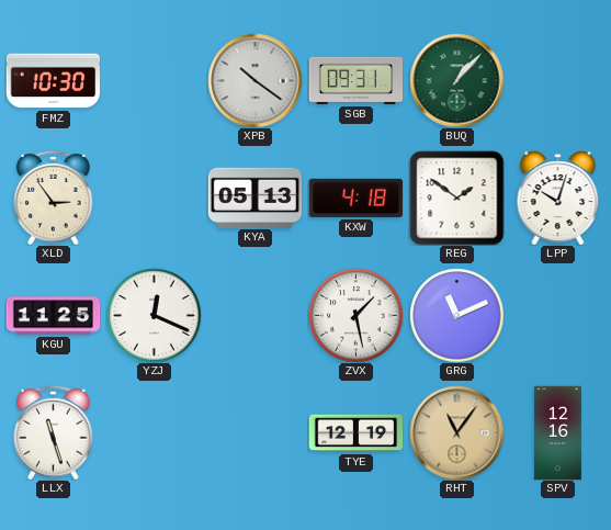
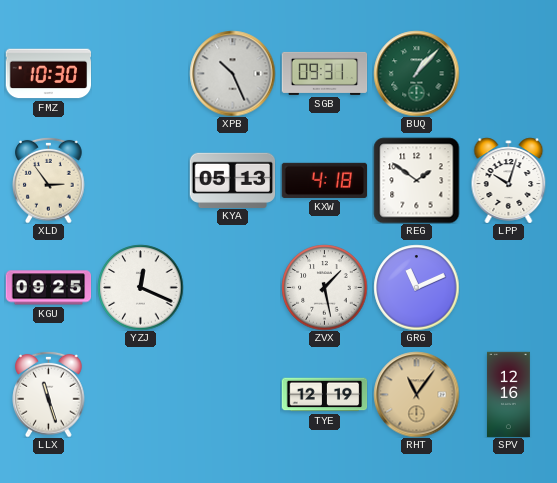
XPB: 10:21 -> 10:26
KGU: 11:25 -> 09:25
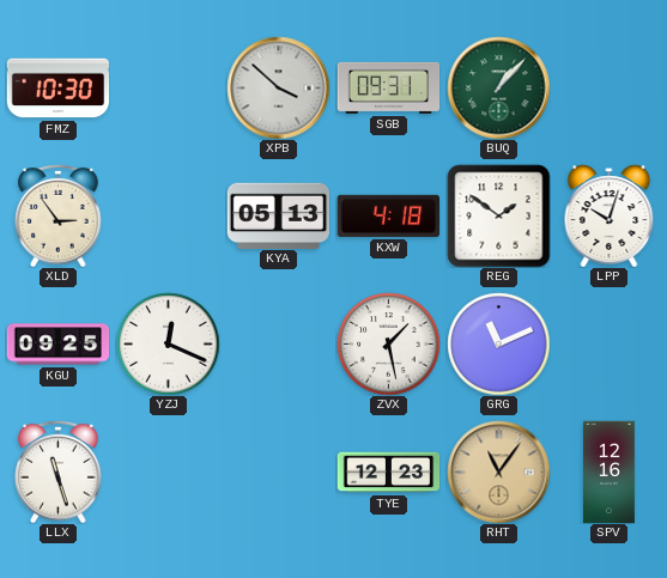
XPB: 10:26 -> 3:52
TYE: 12:19 -> 12:23
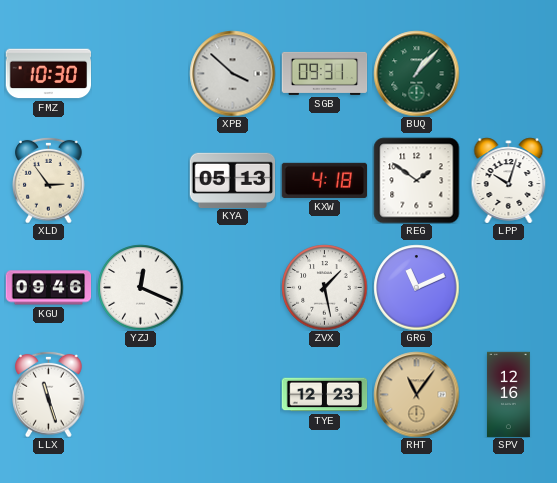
KGU: 09:25 -> 09:46
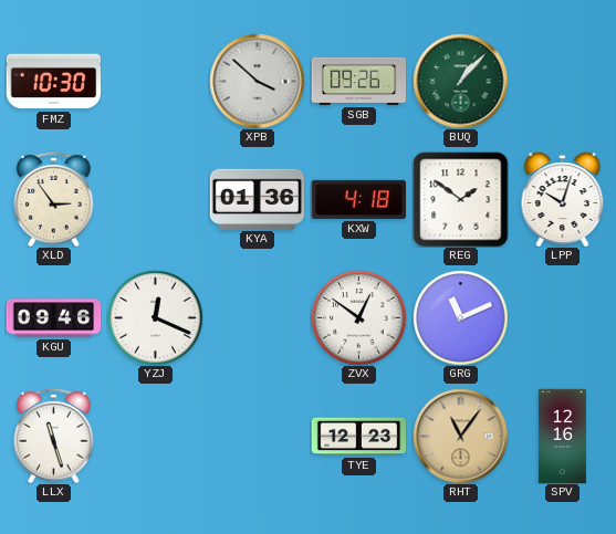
SGB: 09:31 -> 09:26
KYA: 05:13 -> 01:36
ZVX: 1:28 -> 12:51
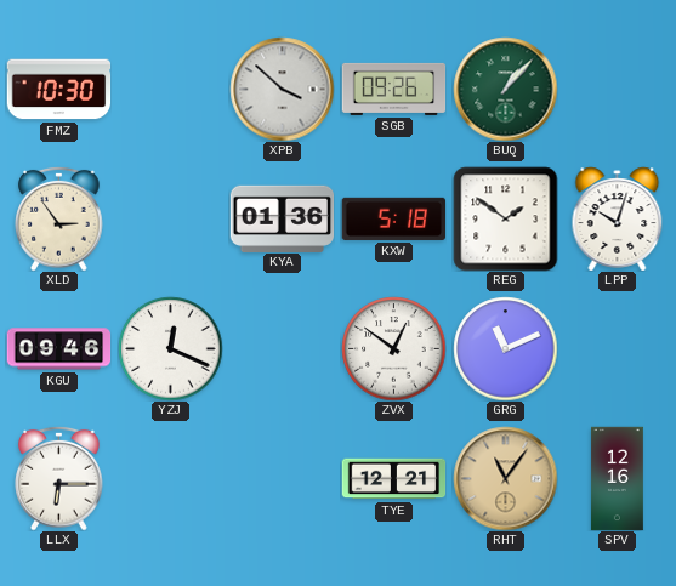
KXW: 4:18 -> 5:18
LLX: 11:27 -> 6:15
TYE: 12:23 -> 12:21
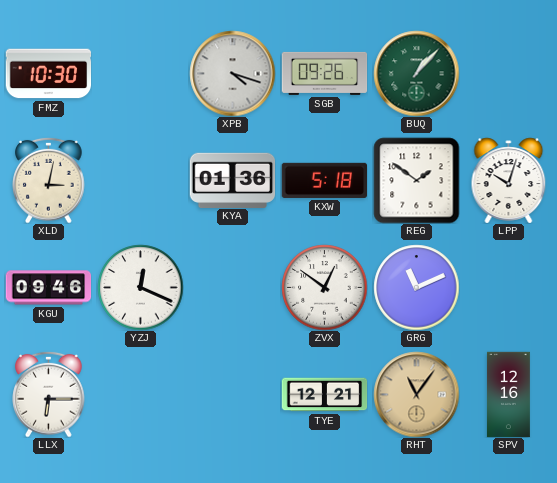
XPB: 3:52 -> 4:18
XLD: 2:54 -> 3:02
